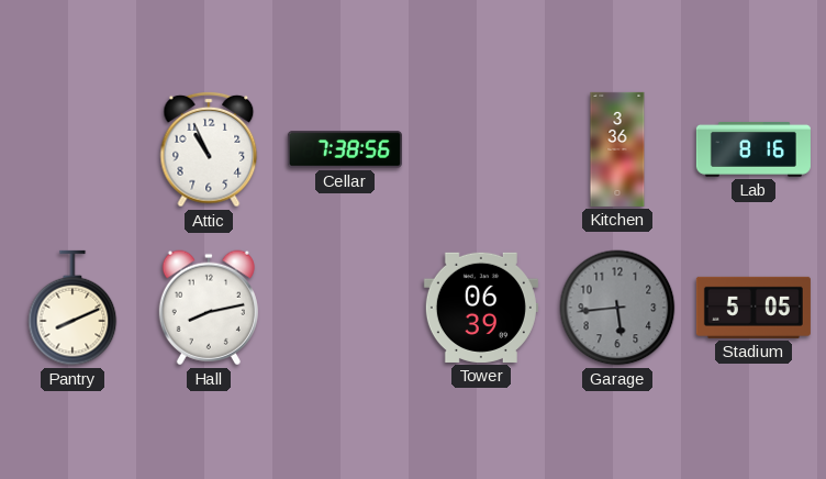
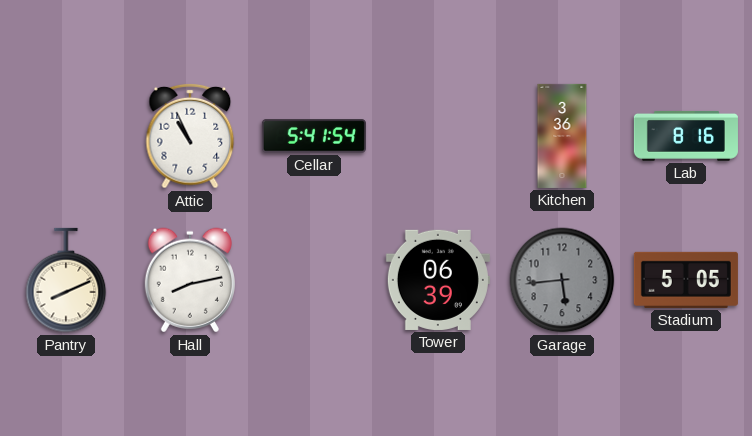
Cellar: 7:38 -> 5:41
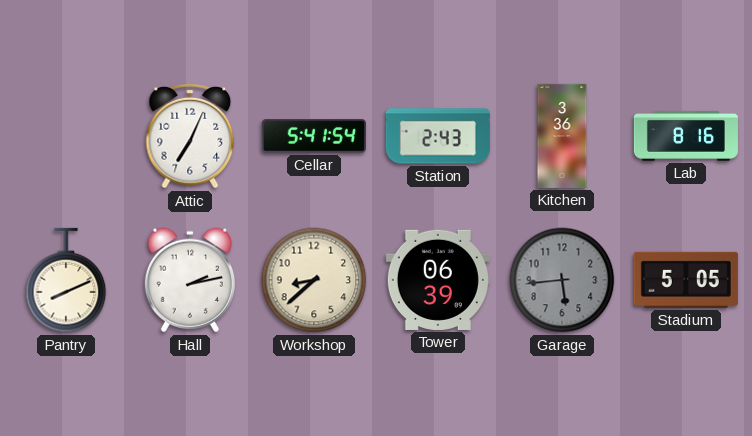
Attic: 10:56 -> 7:04
Station: none -> 2:43
Hall: 8:13 -> 2:13
Workshop: none -> 8:38
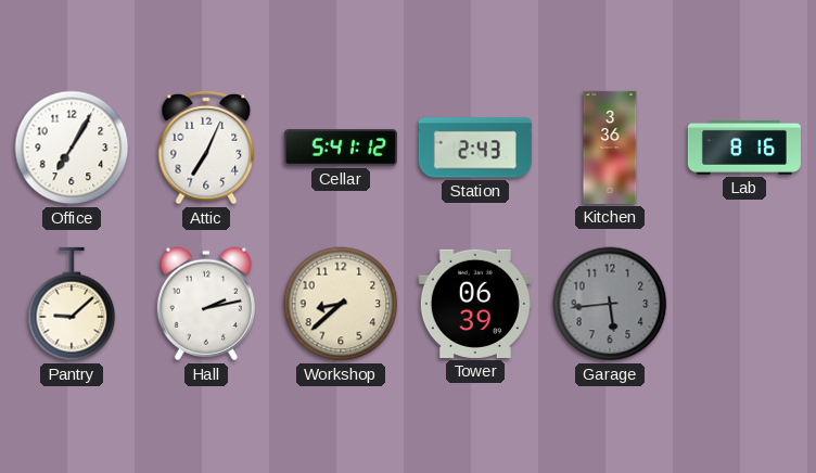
Office: none -> 7:05
Cellar: 5:41:54 -> 5:41:12
Pantry: 8:11 -> 9:08
Stadium: 5:05 -> none
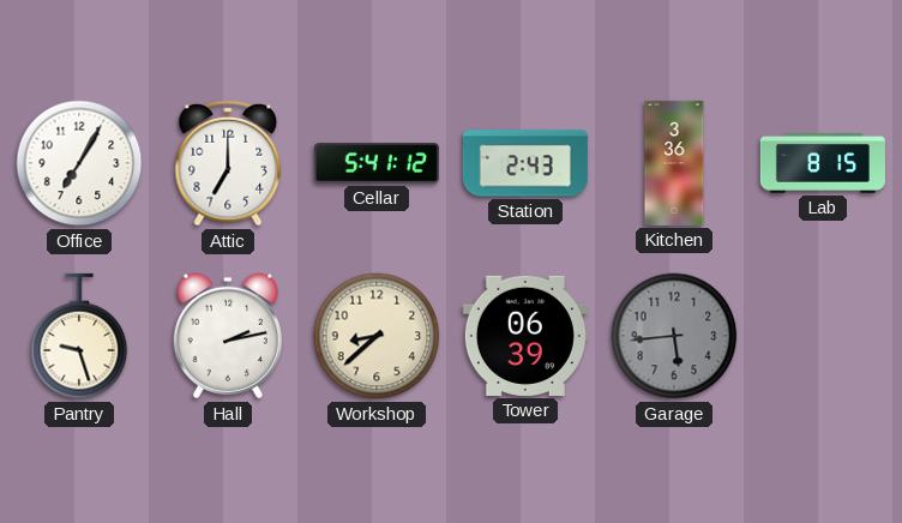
Attic: 7:04 -> 7:00
Lab: 8:16 -> 8:15
Pantry: 9:08 -> 9:27
